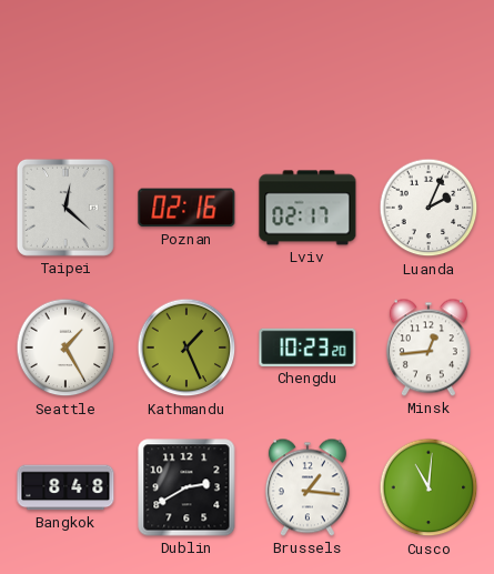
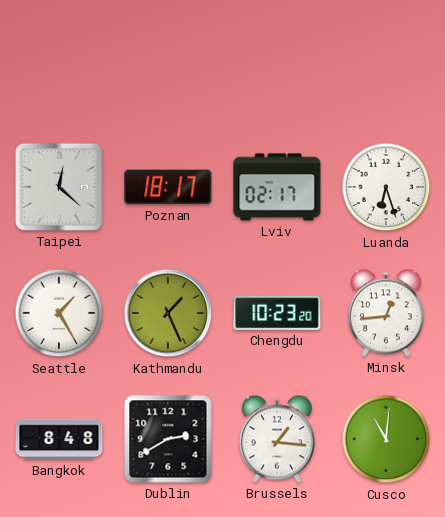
Poznan: 02:16 -> 18:17
Luanda: 2:04 -> 6:27
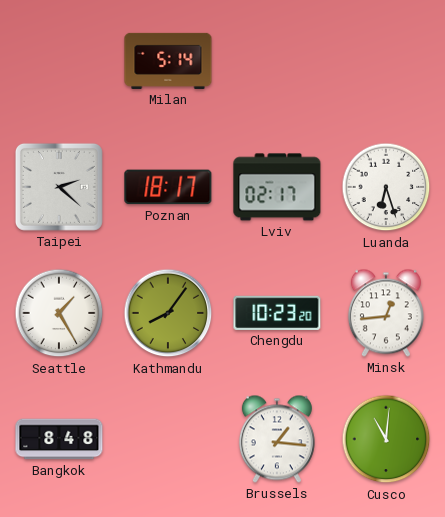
Milan: none -> 5:14
Taipei: 12:22 -> 2:22
Kathmandu: 1:26 -> 8:06
Dublin: 2:40 -> none
